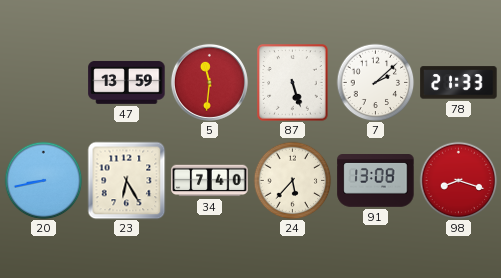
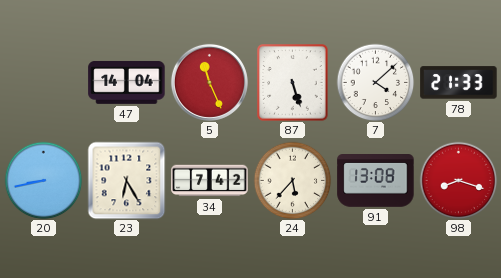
47: 13:59 -> 14:04
5: 11:31 -> 11:26
7: 2:08 -> 4:08
34: 7:40 -> 7:42
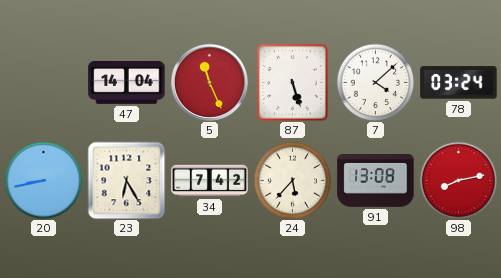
78: 21:33 -> 03:24
98: 8:18 -> 8:13
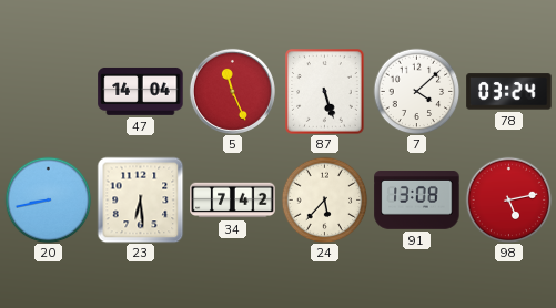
23: 6:25 -> 6:29
98: 8:13 -> 5:13
